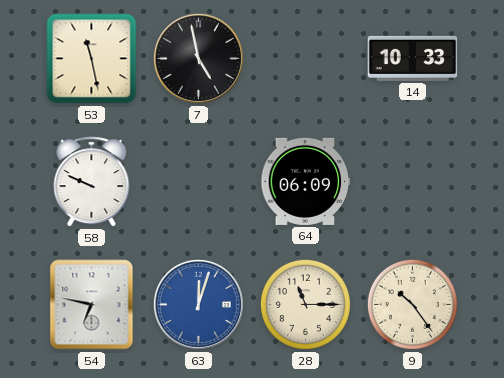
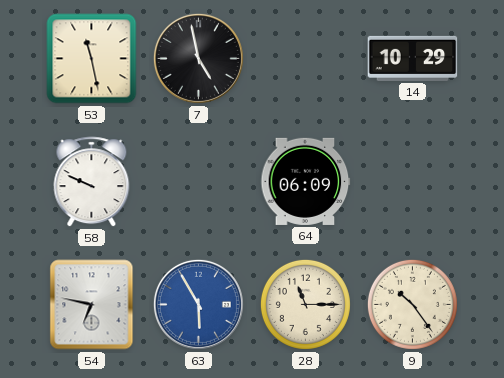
14: 10:33 -> 10:29
63: 12:03 -> 5:55
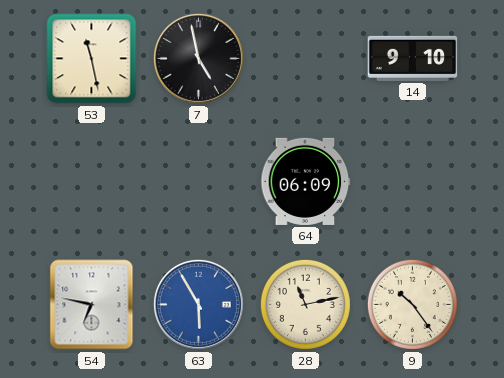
14: 10:29 -> 9:10
58: 9:49 -> none
28: 11:15 -> 11:13
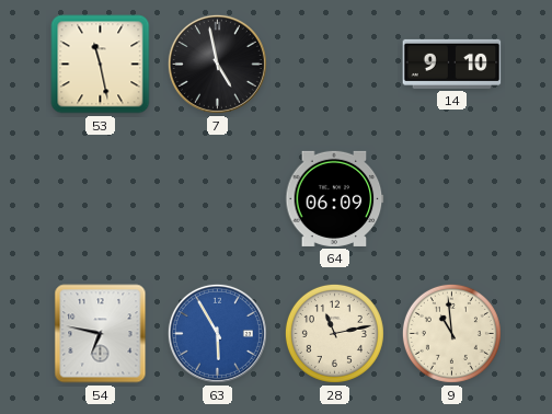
9: 10:24 -> 10:59
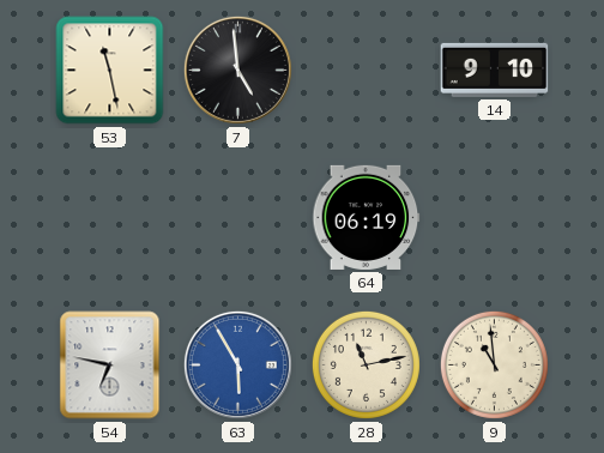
7: 4:58 -> 4:59
64: 06:09 -> 06:19
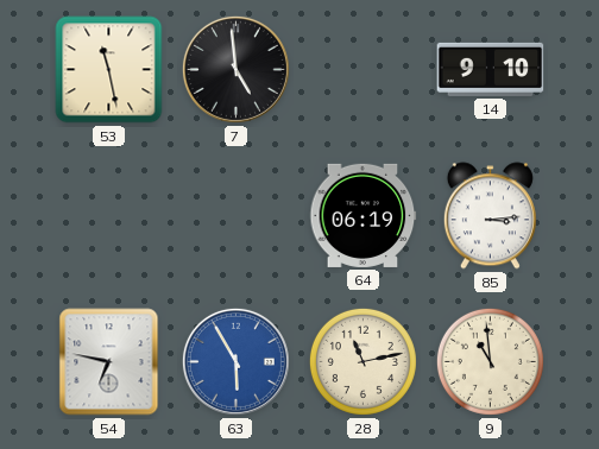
85: none -> 3:14
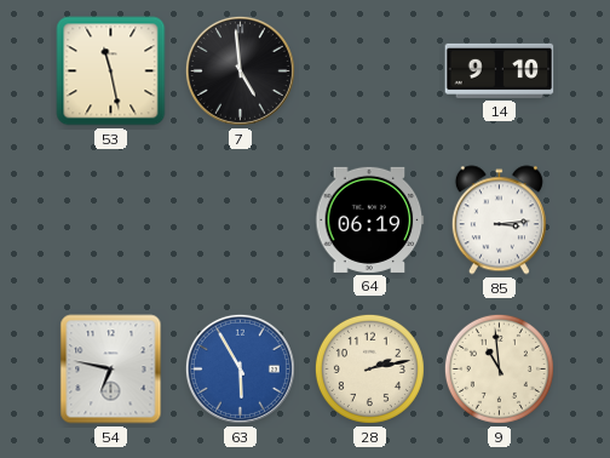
28: 11:13 -> 2:13
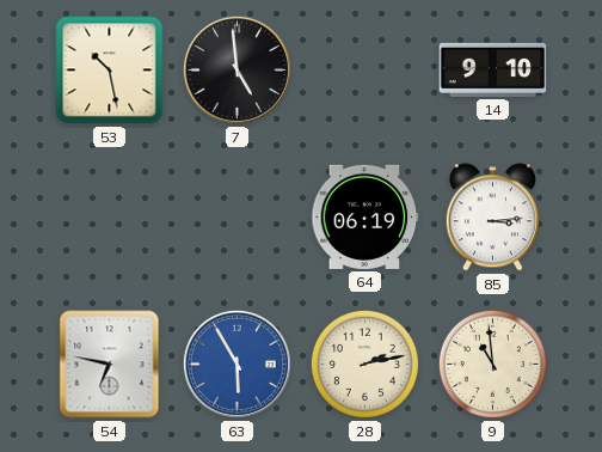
53: 11:28 -> 10:28
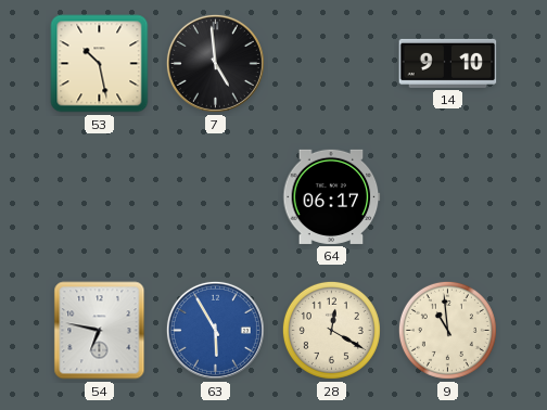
64: 06:19 -> 06:17
85: 3:14 -> none
28: 2:13 -> 12:20
